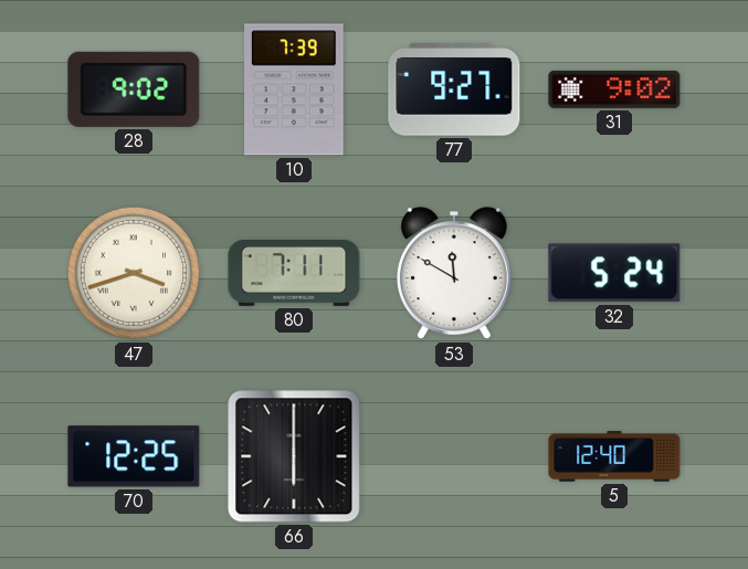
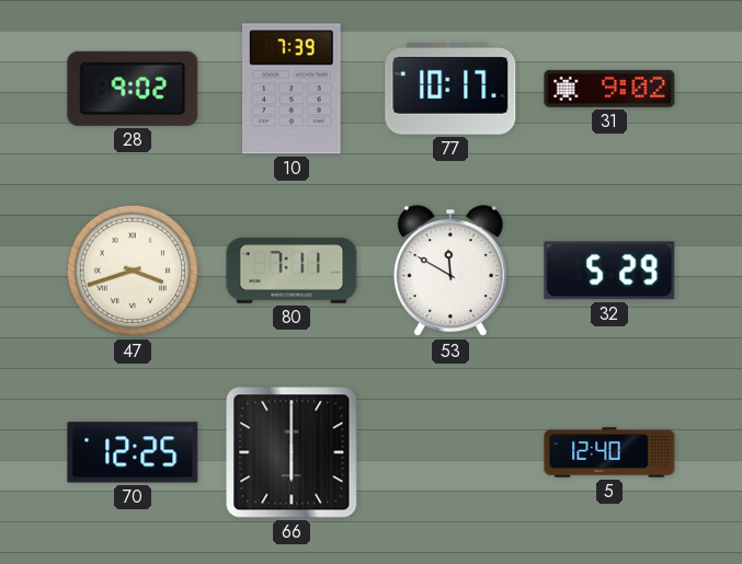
77: 9:27 -> 10:17
32: 5:24 -> 5:29
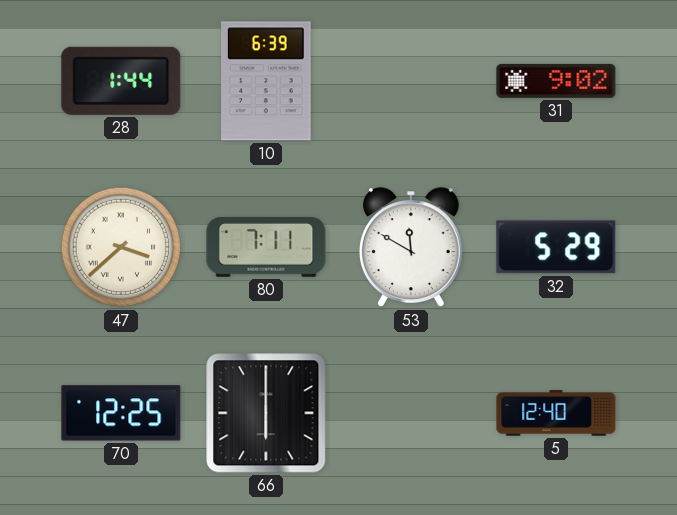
28: 9:02 -> 1:44
10: 7:39 -> 6:39
77: 10:17 -> none
47: 3:42 -> 3:38
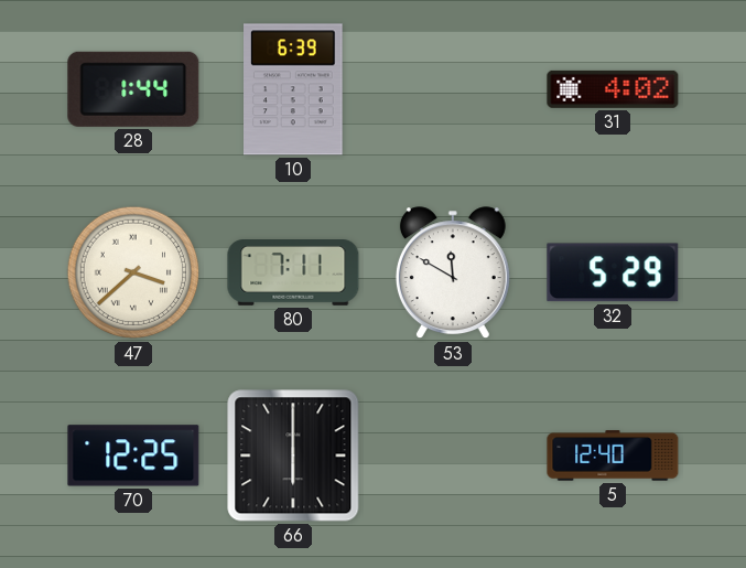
31: 9:02 -> 4:02
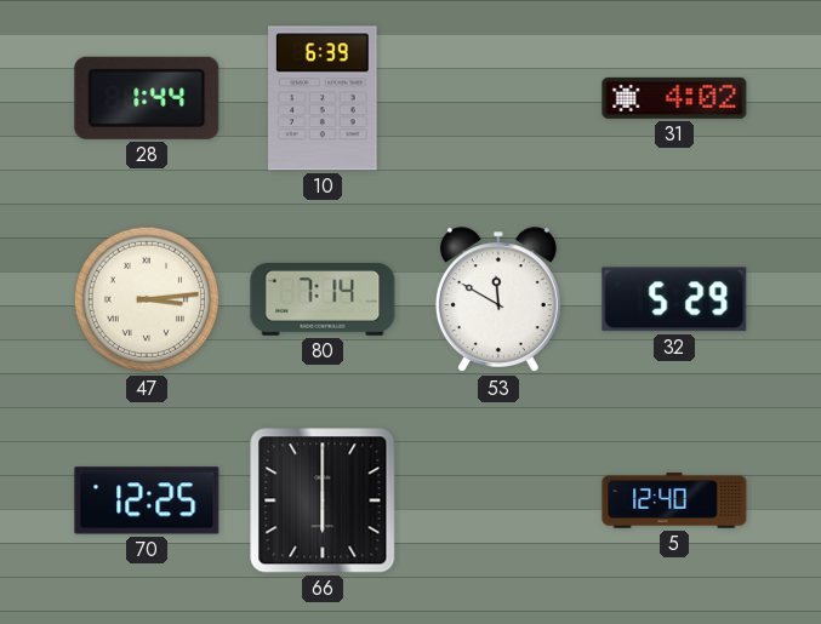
47: 3:38 -> 3:14
80: 7:11 -> 7:14
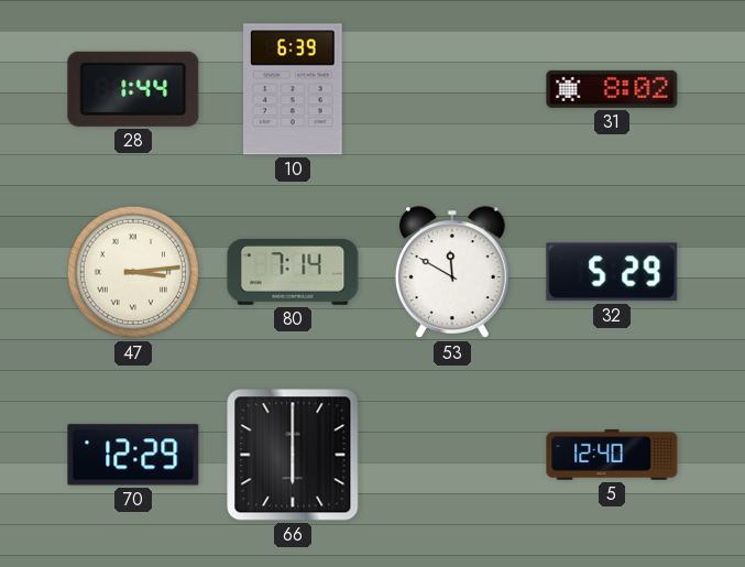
31: 4:02 -> 8:02
70: 12:25 -> 12:29
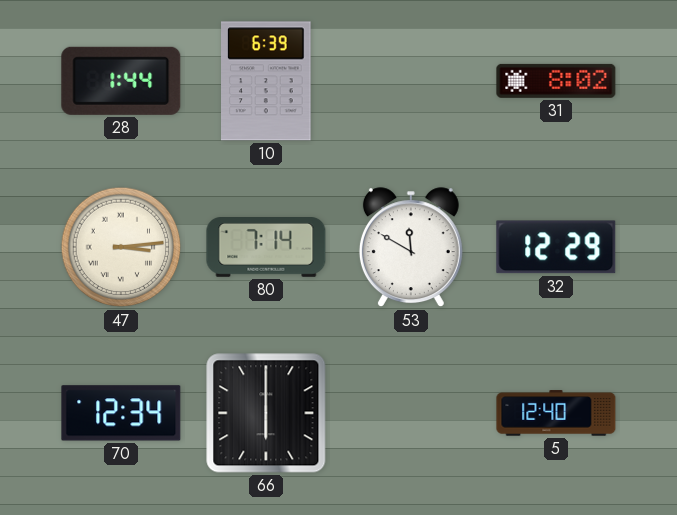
32: 5:29 -> 12:29
70: 12:29 -> 12:34
